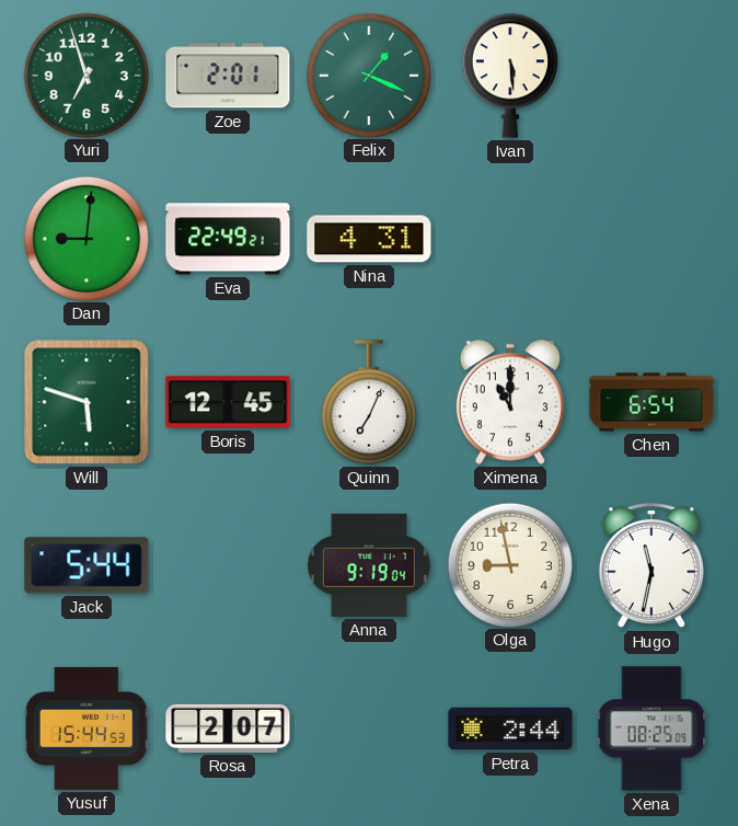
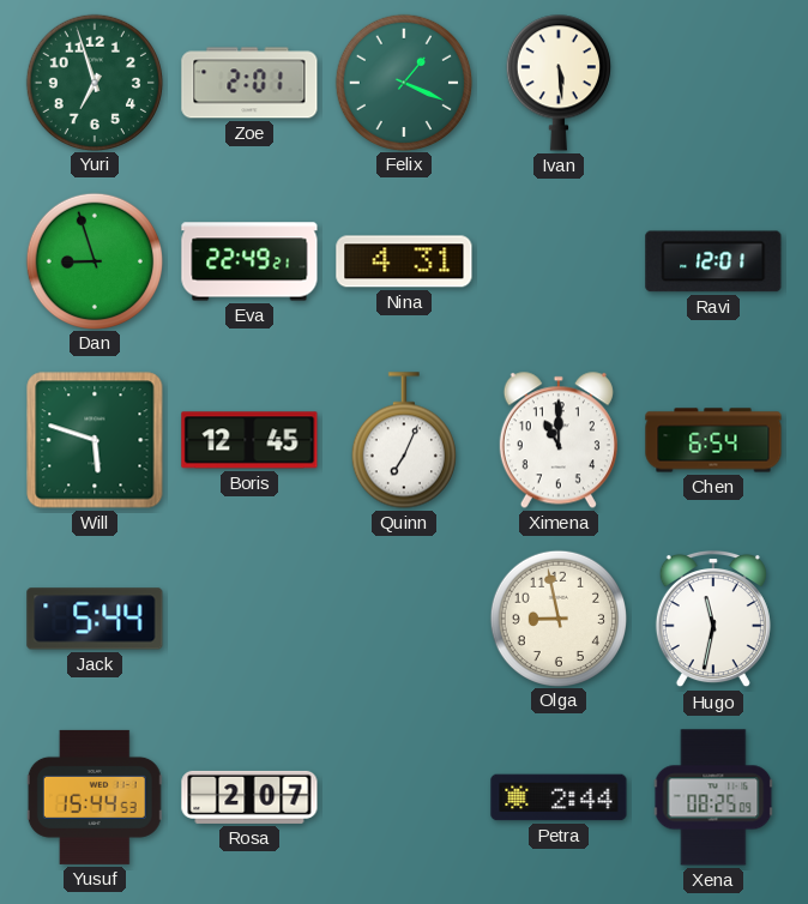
Dan: 9:01 -> 8:57
Ravi: none -> 12:01
Anna: 9:19 -> none
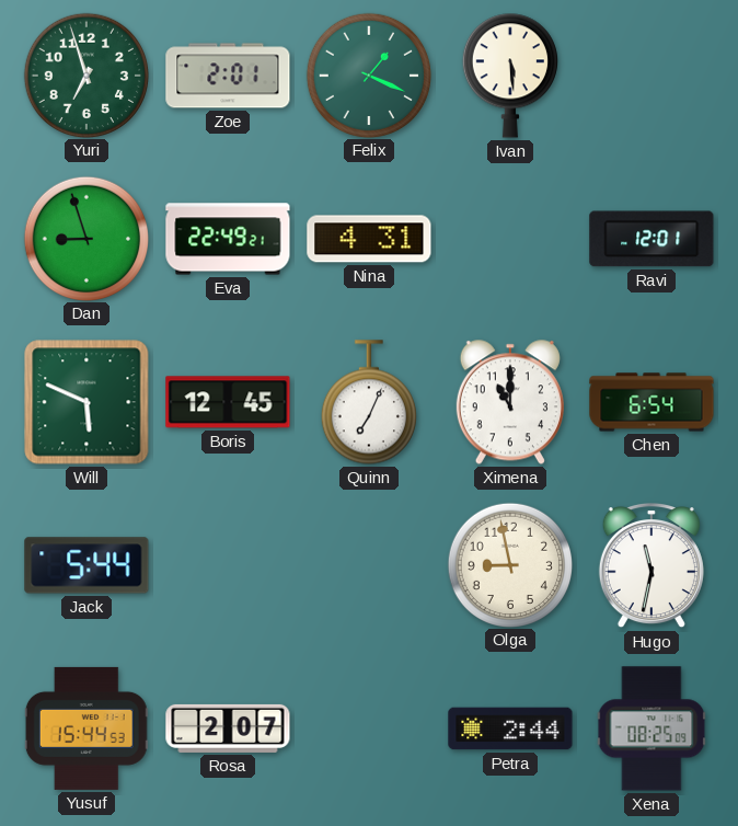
Will: 5:48 -> 5:49
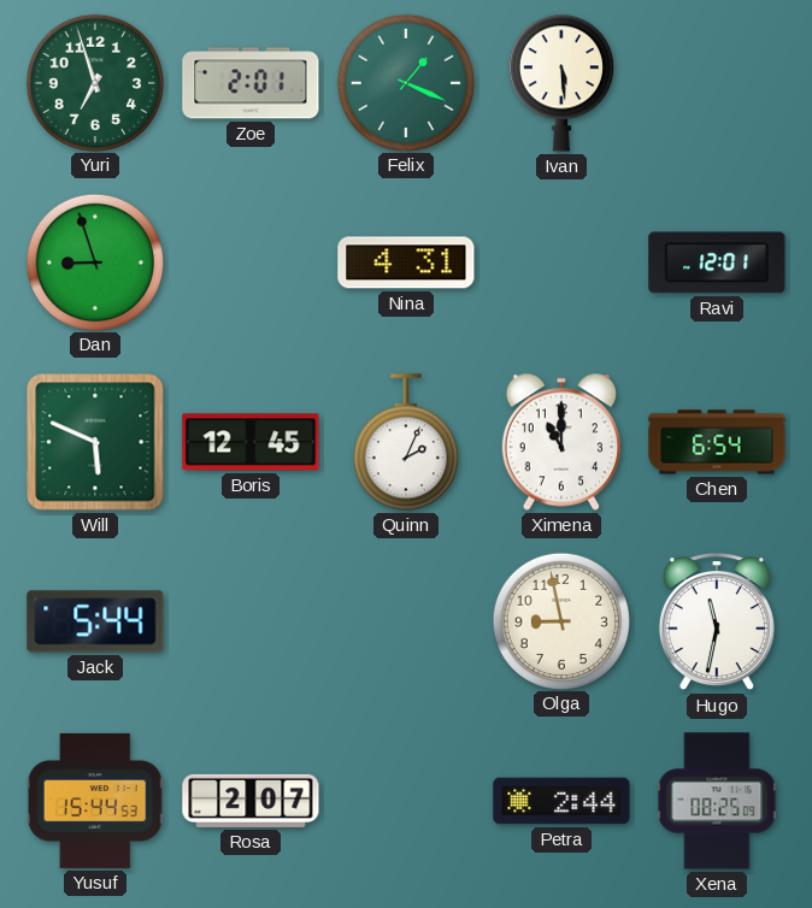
Eva: 22:49 -> none
Quinn: 7:04 -> 2:04
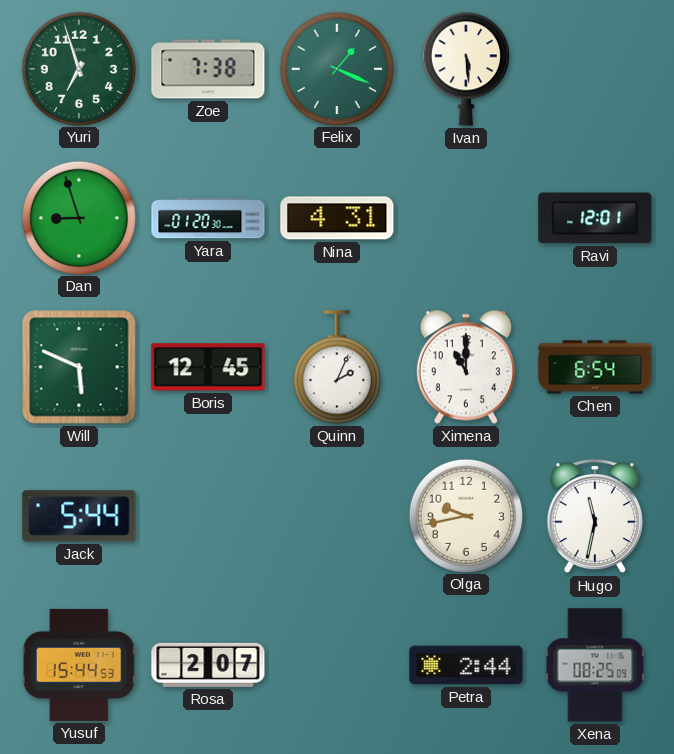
Zoe: 2:01 -> 7:38
Yara: none -> 01:20
Olga: 8:58 -> 9:43
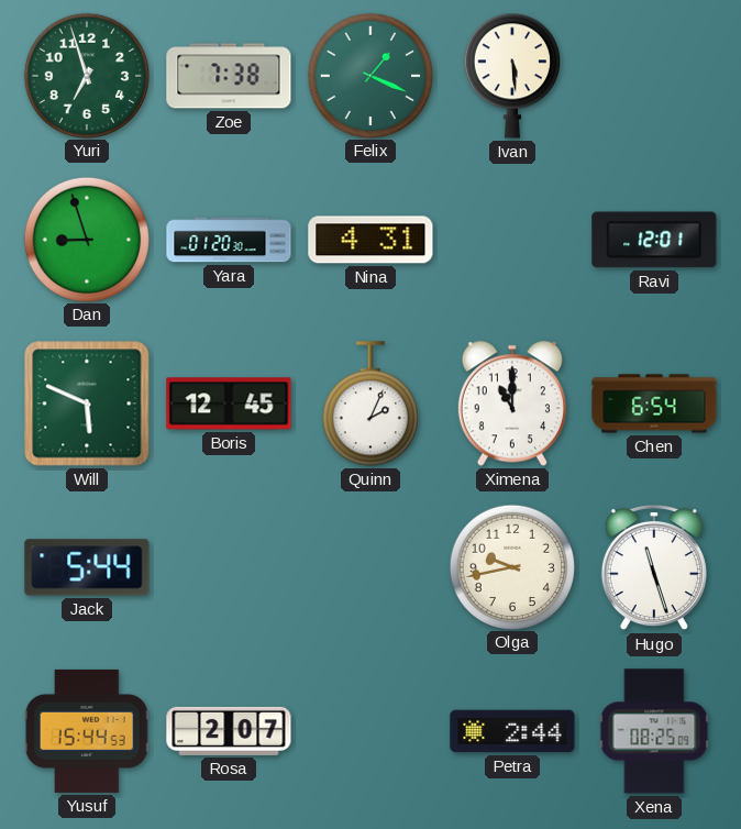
Hugo: 11:32 -> 11:27
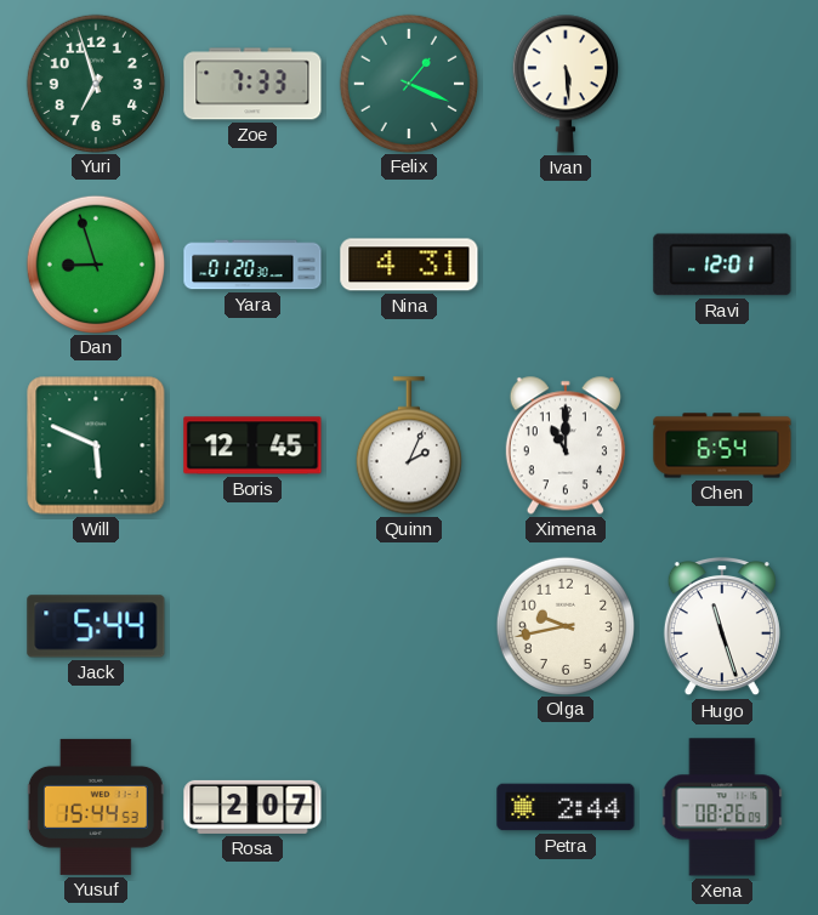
Zoe: 7:38 -> 7:33
Xena: 08:25 -> 08:26
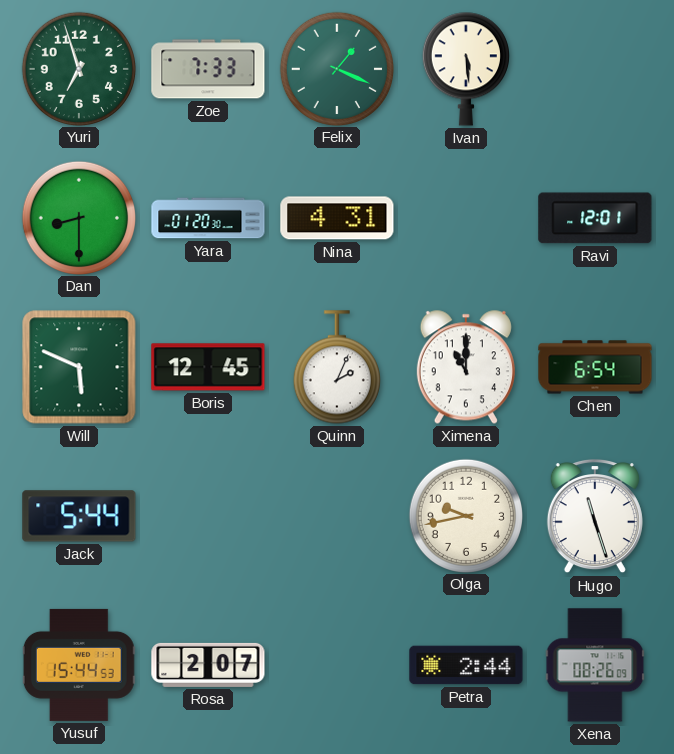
Dan: 8:57 -> 8:30
